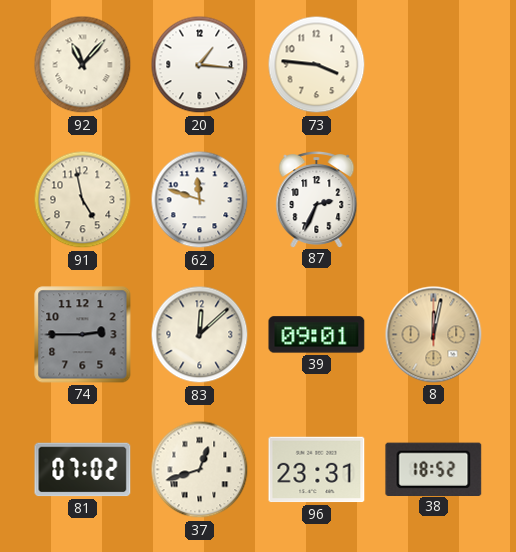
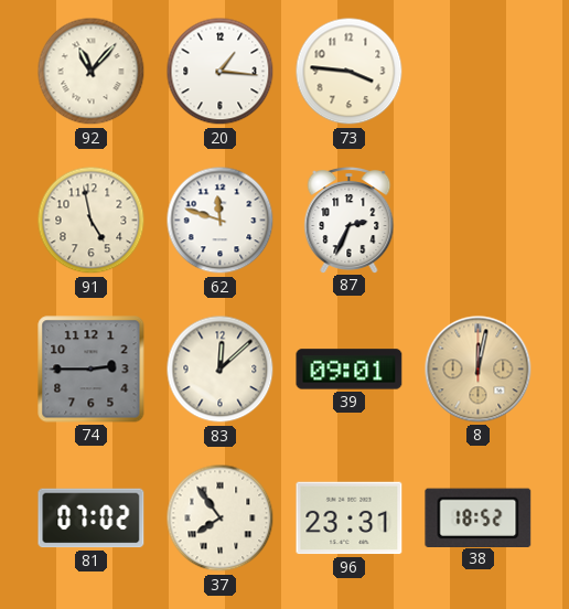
37: 12:42 -> 7:54
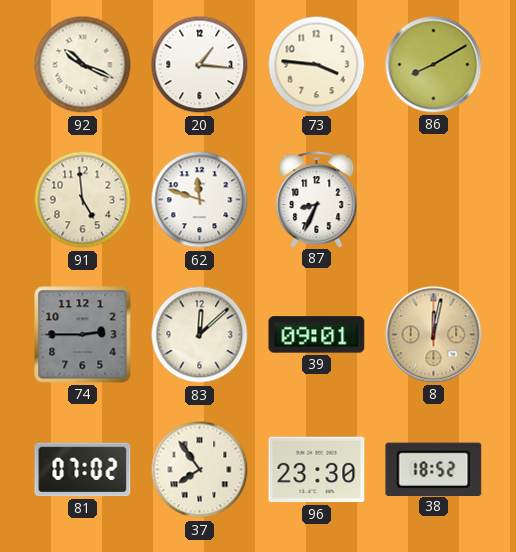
92: 11:07 -> 10:19
86: none -> 8:10
91: 4:58 -> 4:59
87: 2:34 -> 8:34
96: 23:31 -> 23:30
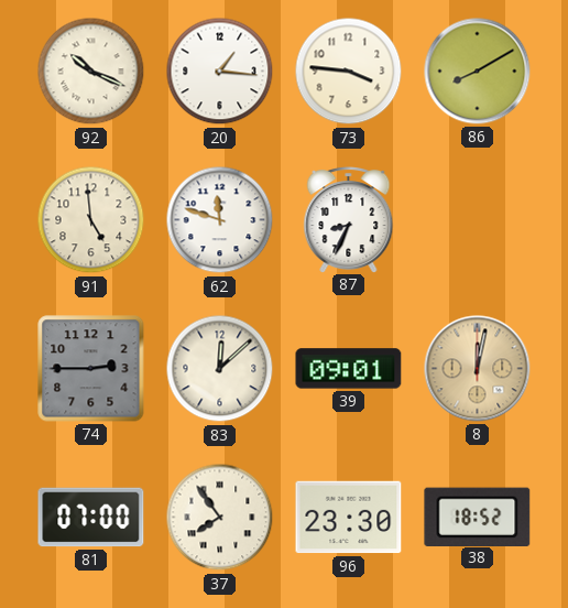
81: 07:02 -> 07:00
